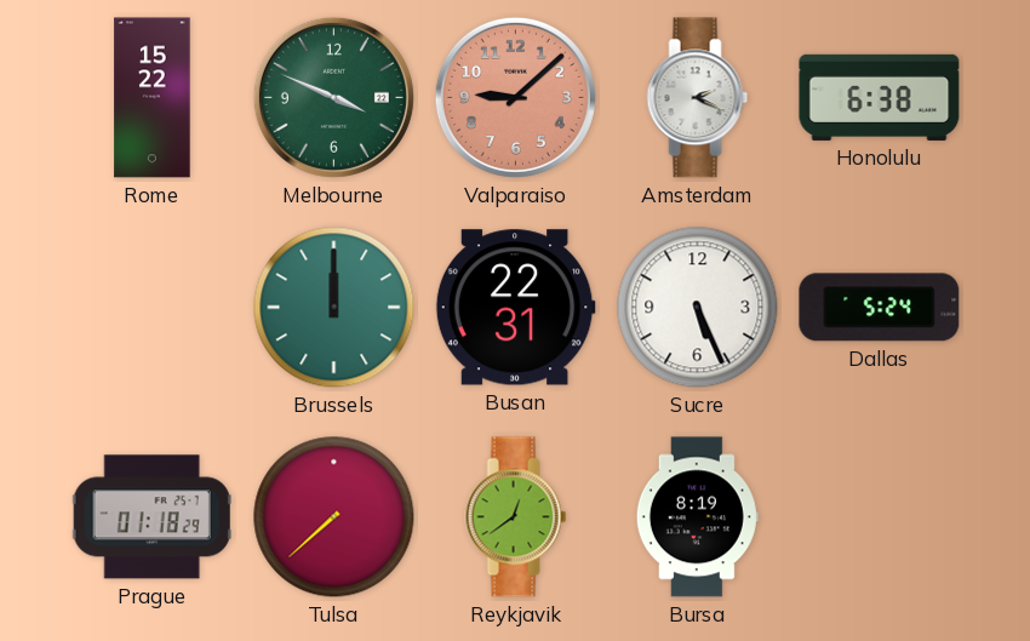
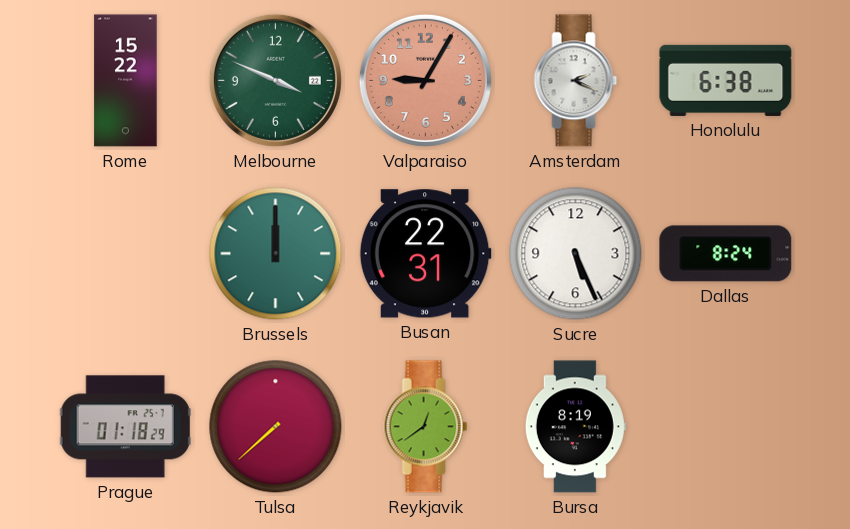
Valparaiso: 9:08 -> 9:05
Dallas: 5:24 -> 8:24
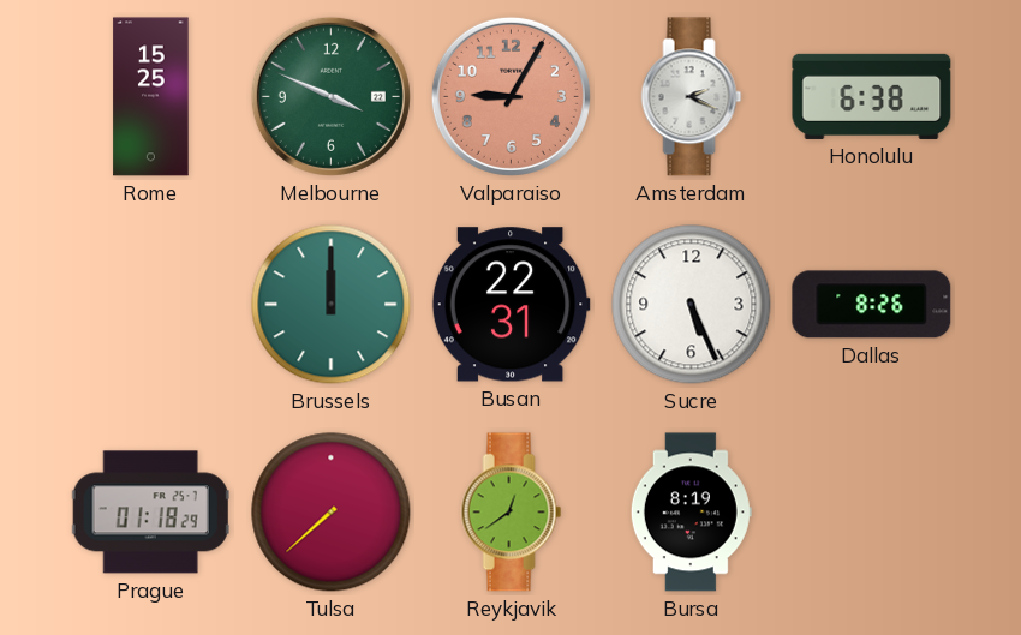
Rome: 15:22 -> 15:25
Dallas: 8:24 -> 8:26
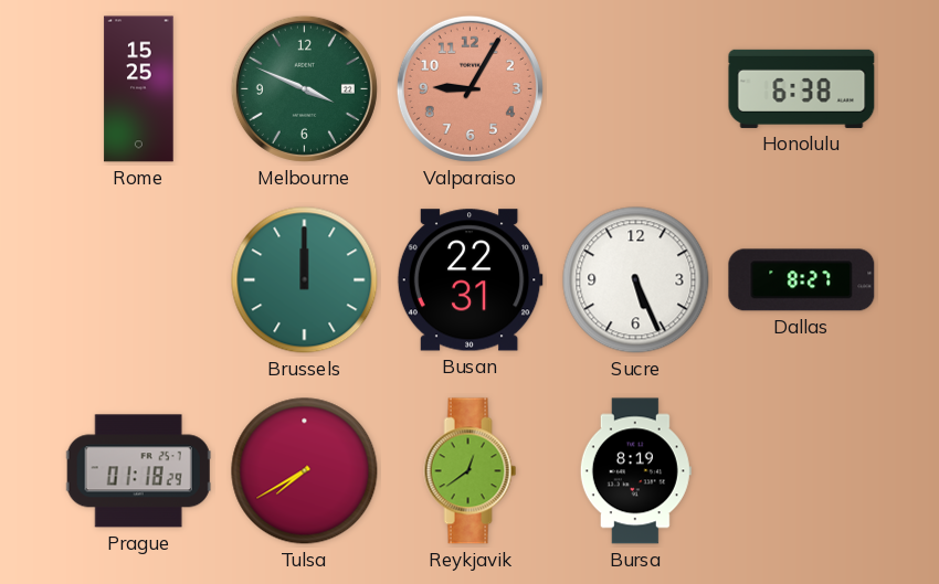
Amsterdam: 2:19 -> none
Dallas: 8:26 -> 8:27
Tulsa: 7:38 -> 7:40
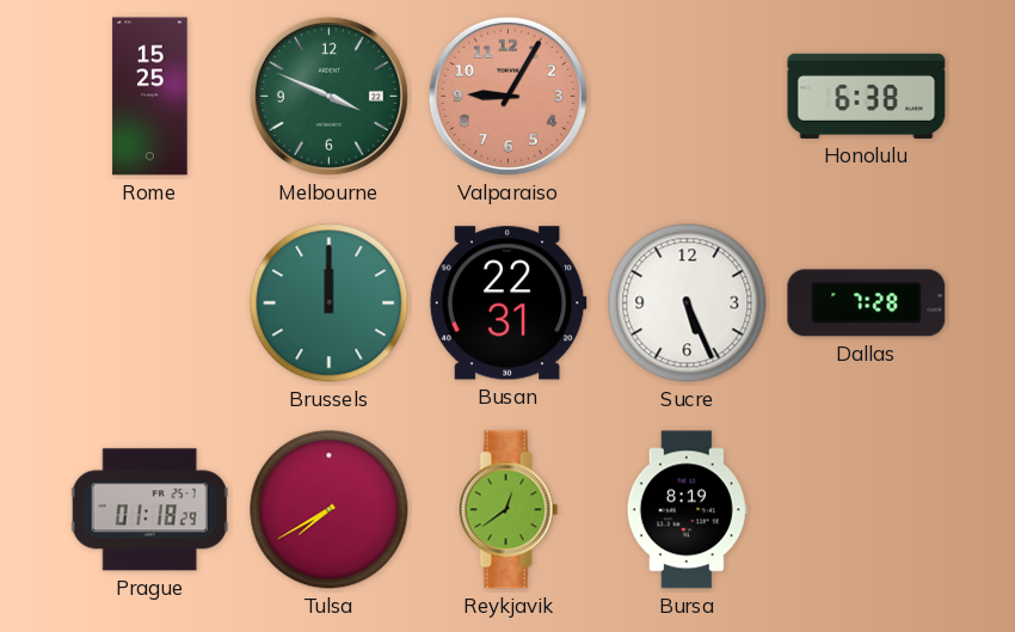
Dallas: 8:27 -> 7:28
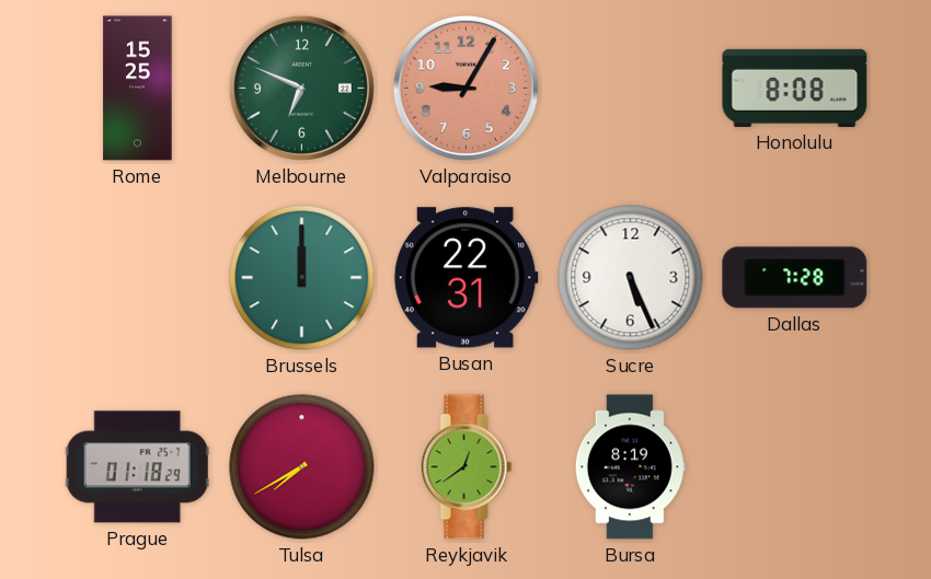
Melbourne: 3:49 -> 6:49
Honolulu: 6:38 -> 8:08
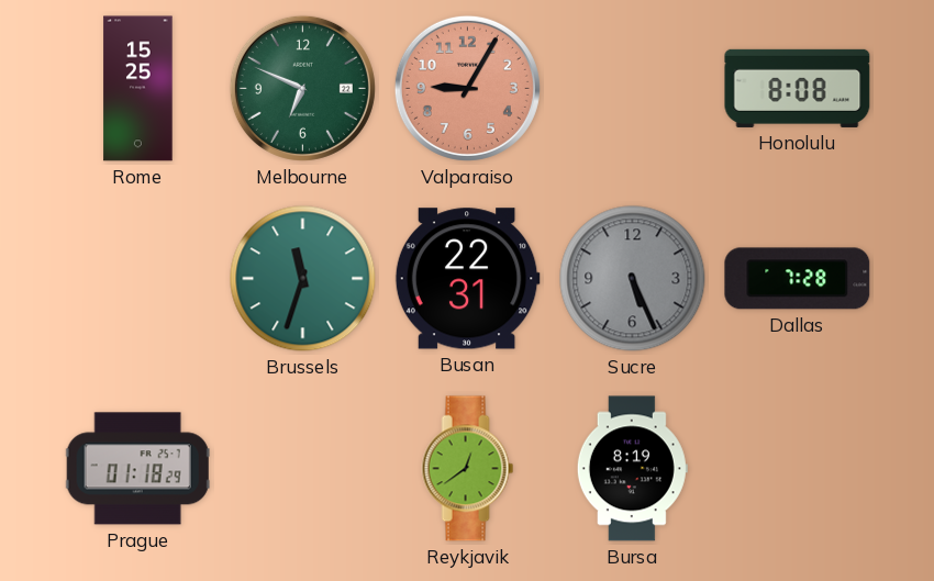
Brussels: 12:00 -> 11:33
Sucre dial: white -> grey
Tulsa: 7:40 -> none
